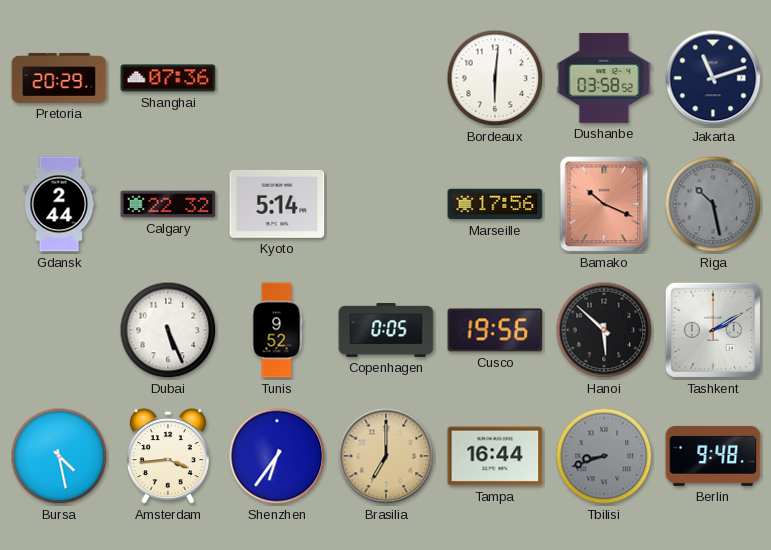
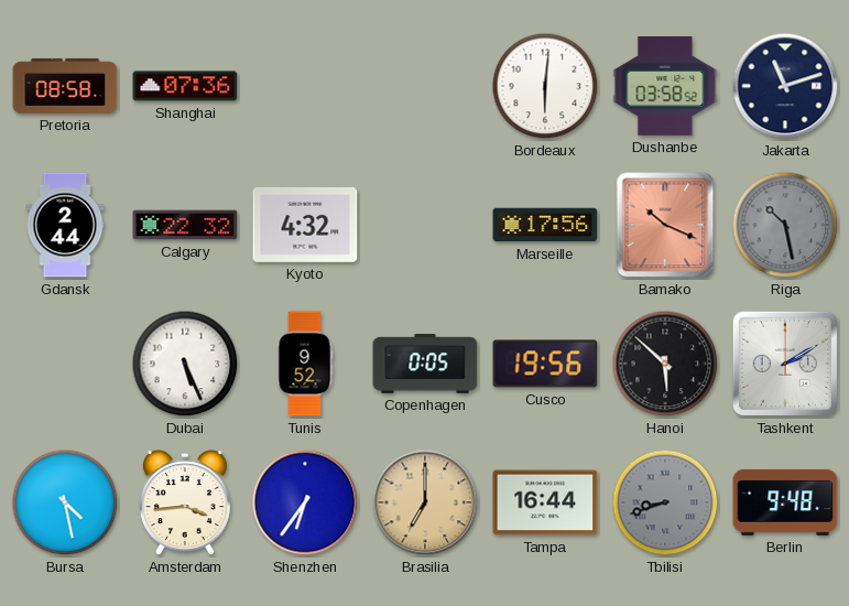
Pretoria: 20:29 -> 08:58
Kyoto: 5:14 -> 4:32
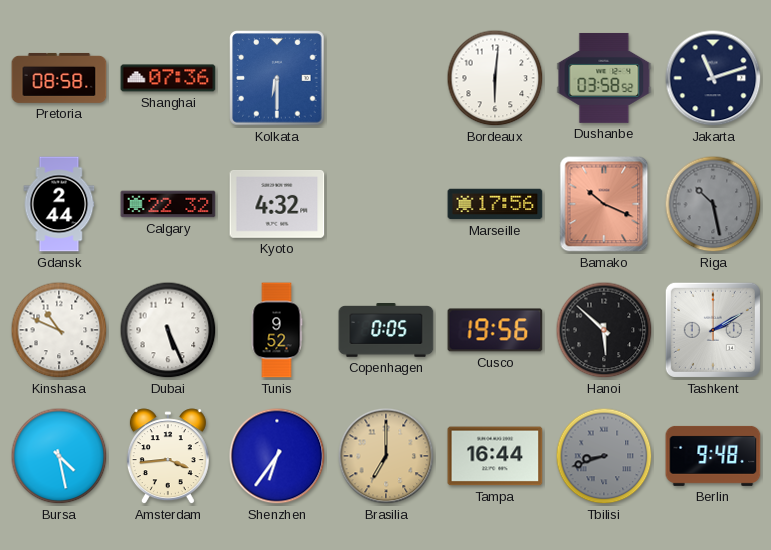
Kolkata: none -> 6:30
Kinshasa: none -> 10:49
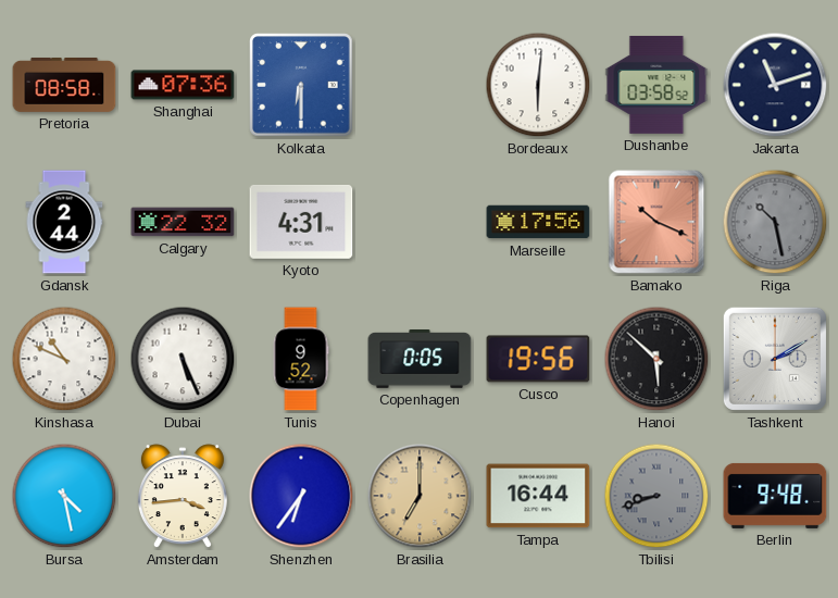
Kyoto: 4:32 -> 4:31
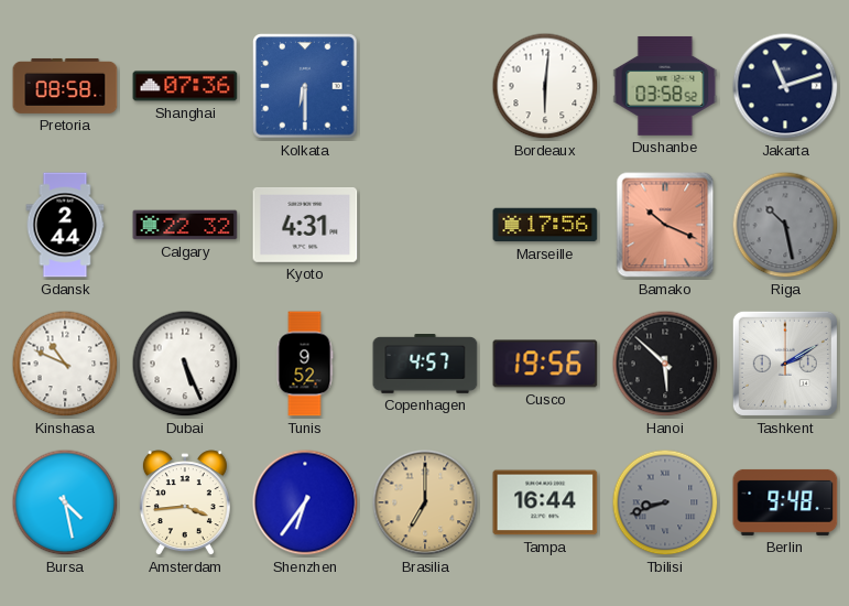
Copenhagen: 0:05 -> 4:57
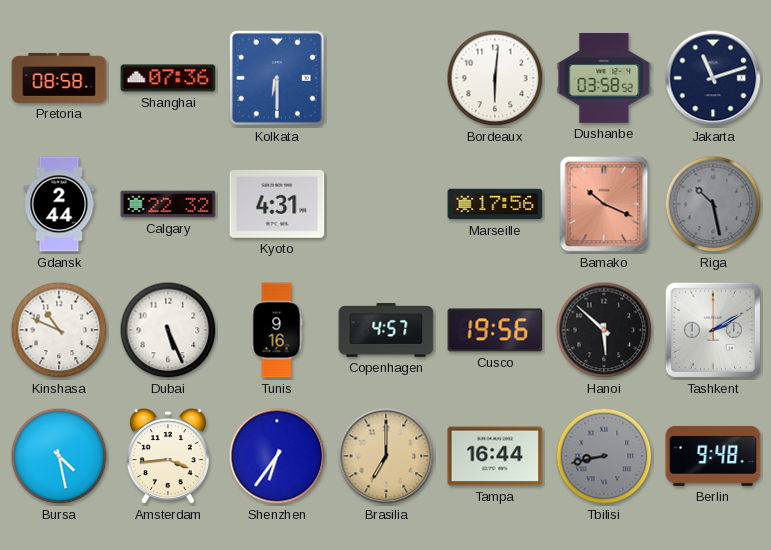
Tunis: 9:52 -> 9:16
Tbilisi: 8:42 -> 8:43
